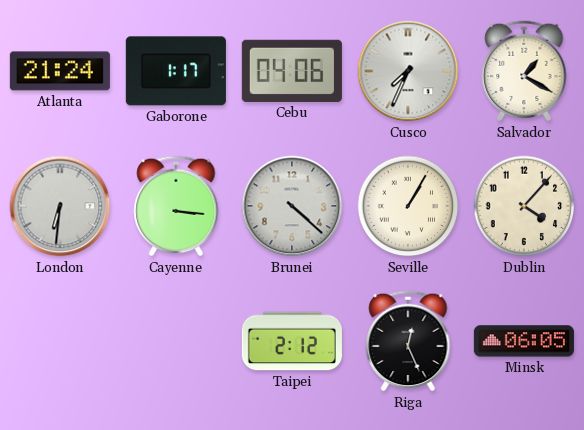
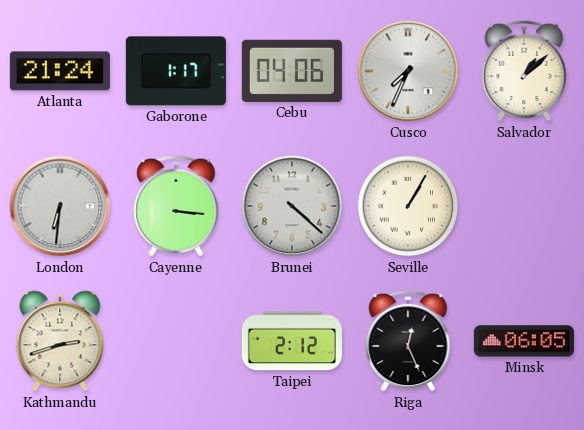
Salvador: 1:20 -> 1:08
Dublin: 4:07 -> none
Kathmandu: none -> 2:42
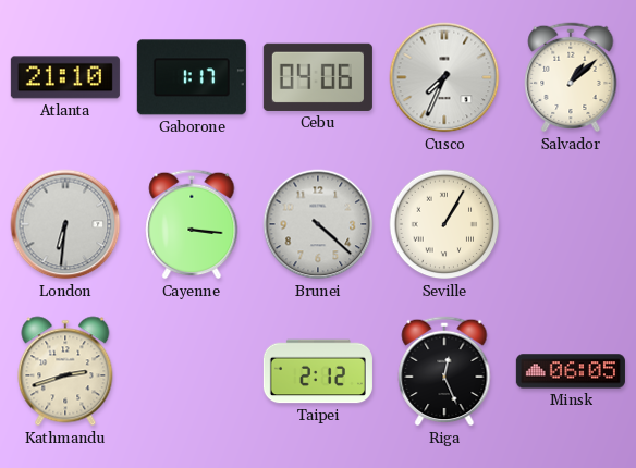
Atlanta: 21:24 -> 21:10
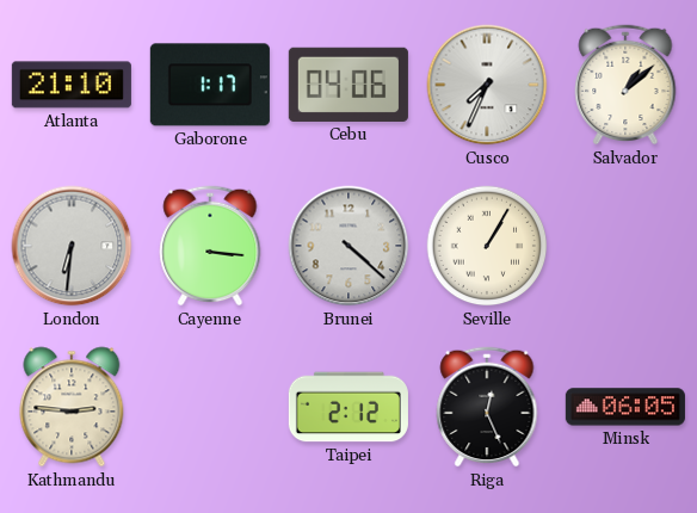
Kathmandu: 2:42 -> 2:46
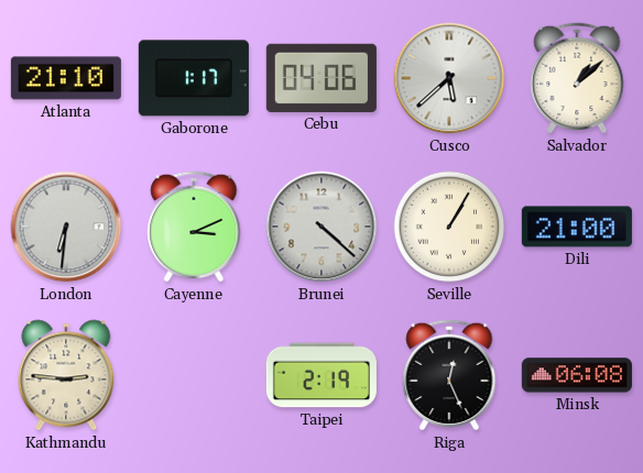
Cusco: 7:34 -> 5:38
Cayenne: 3:16 -> 3:11
Dili: none -> 21:00
Taipei: 2:12 -> 2:19
Minsk: 06:05 -> 06:08
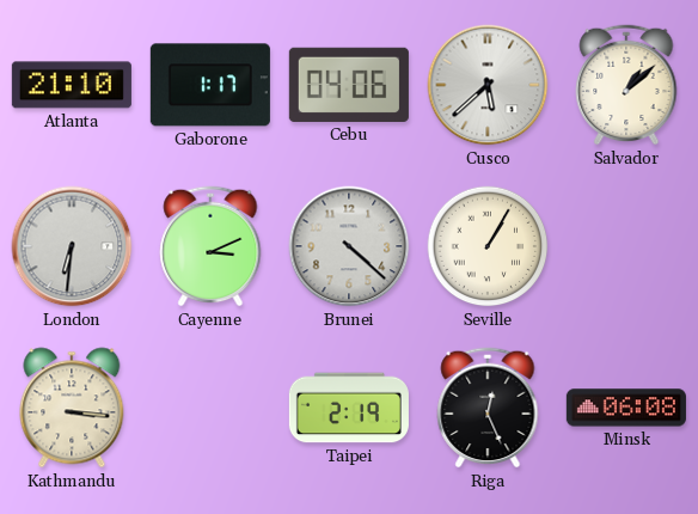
Dili: 21:00 -> none
Kathmandu: 2:46 -> 3:16
